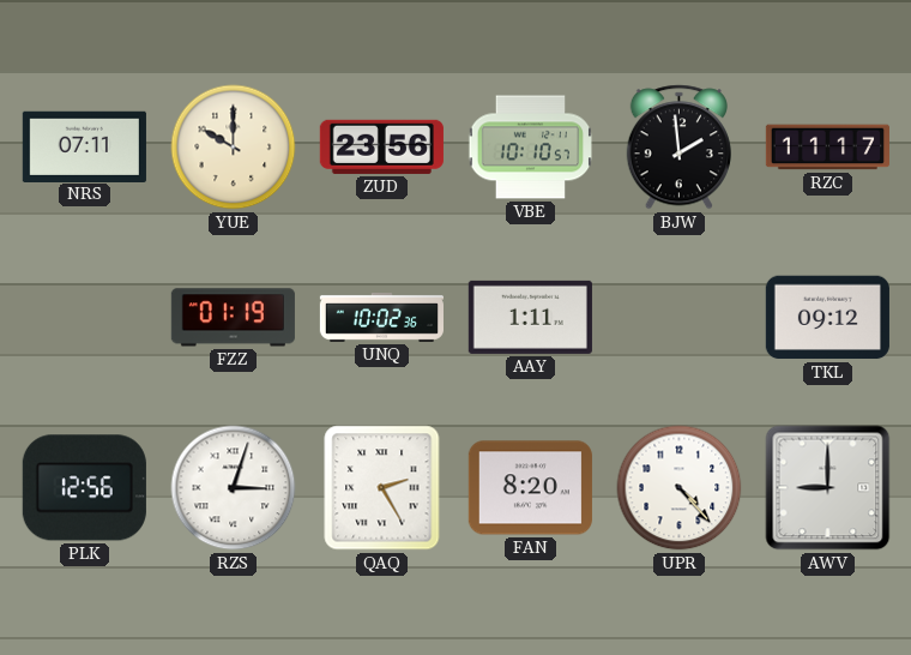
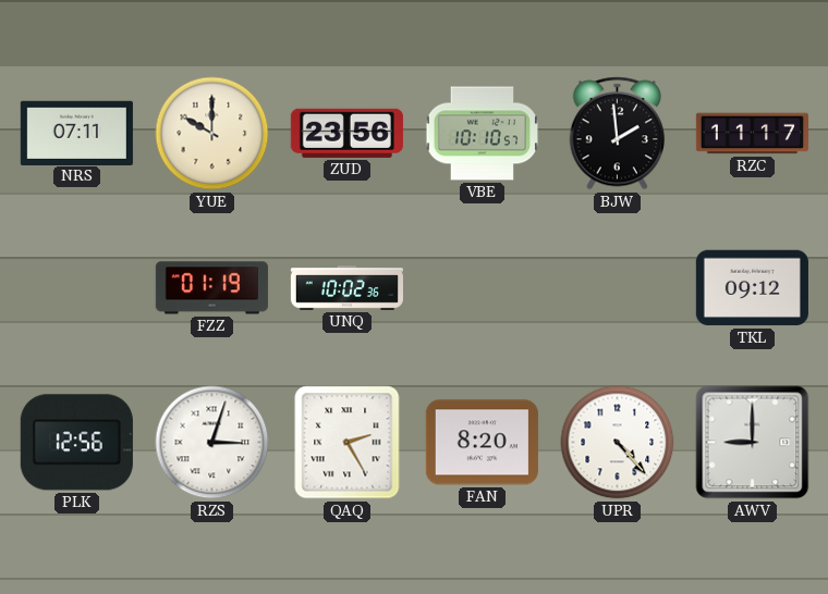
AAY: 1:11 -> none
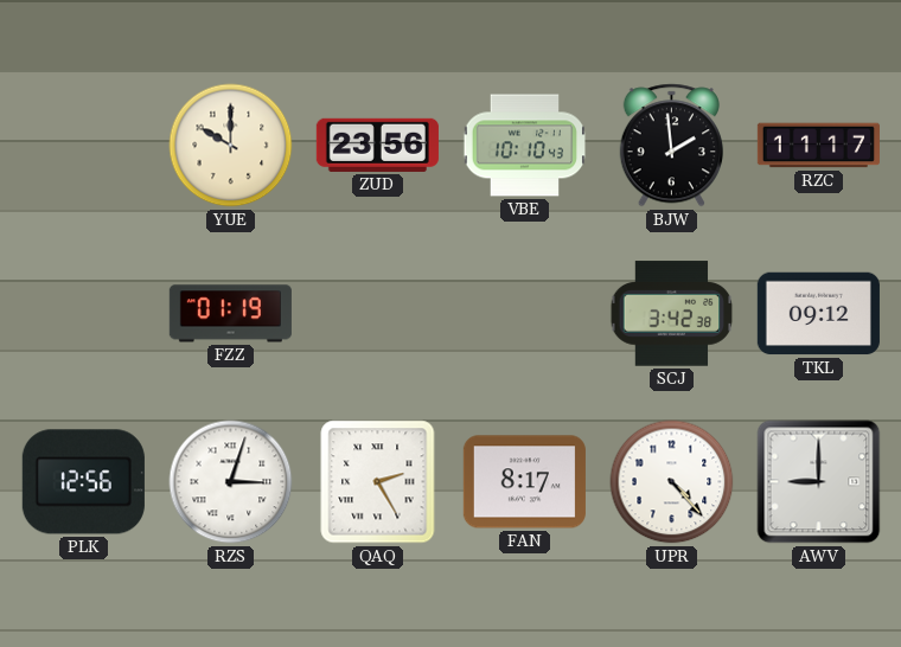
NRS: 07:11 -> none
VBE: 10:10:57 -> 10:10:43
UNQ: 10:02 -> none
SCJ: none -> 3:42
FAN: 8:20 -> 8:17
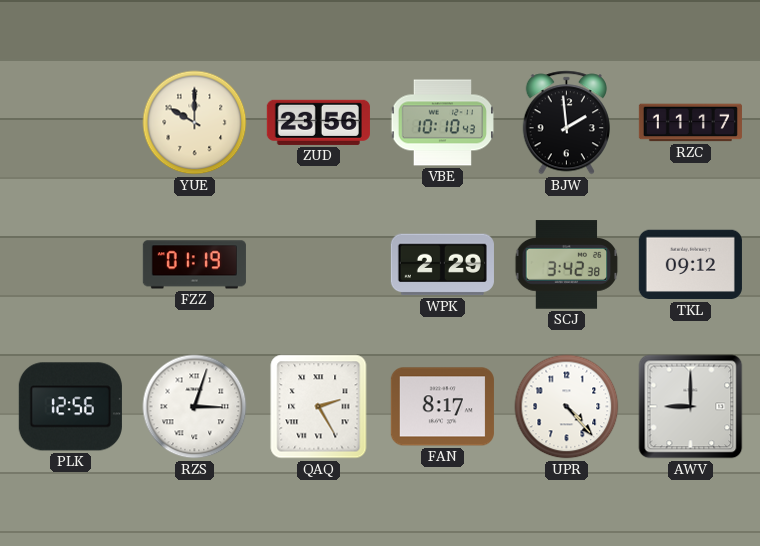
WPK: none -> 2:29
